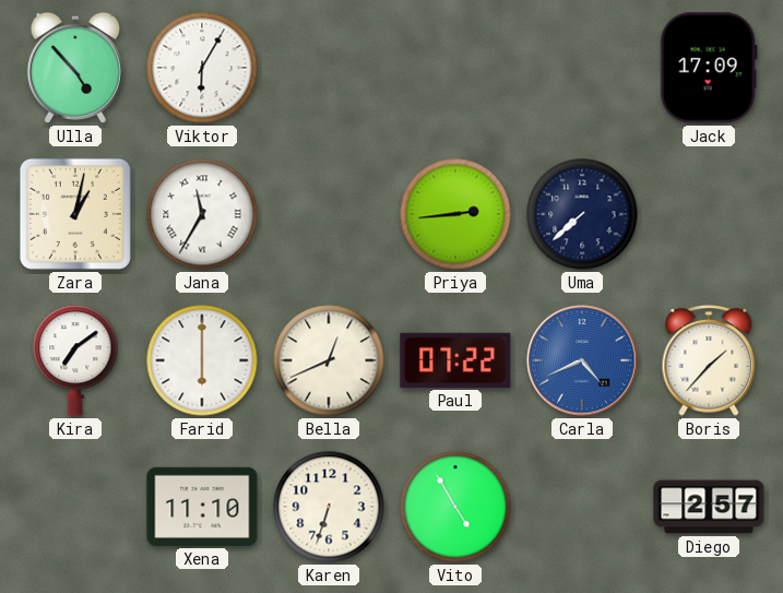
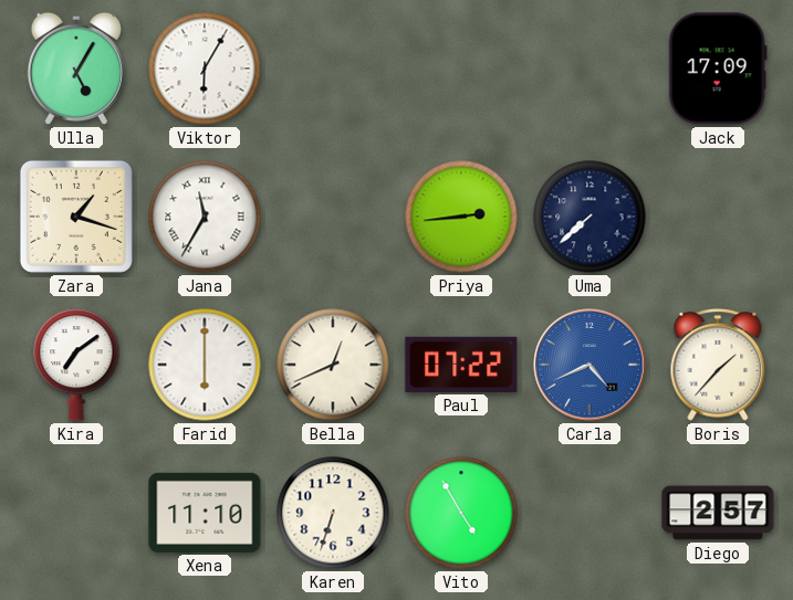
Ulla: 4:53 -> 5:05
Zara: 1:02 -> 1:18
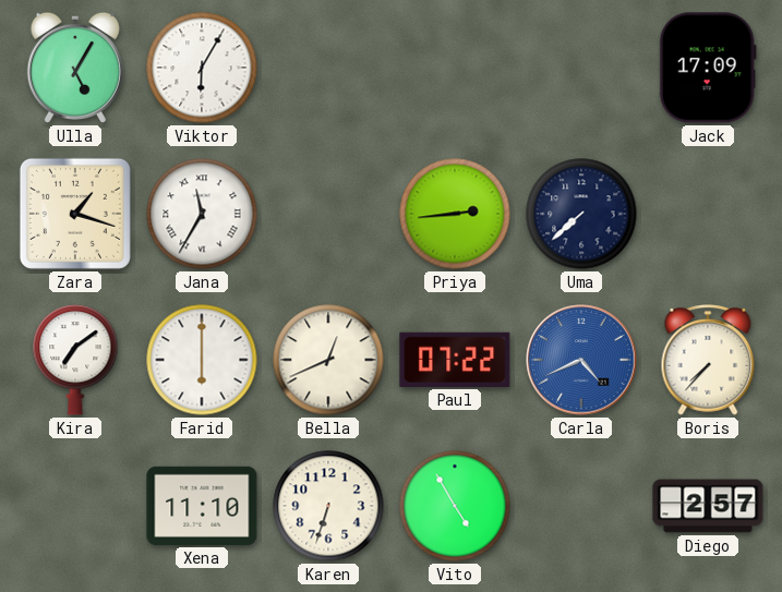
Boris: 1:37 -> 7:37
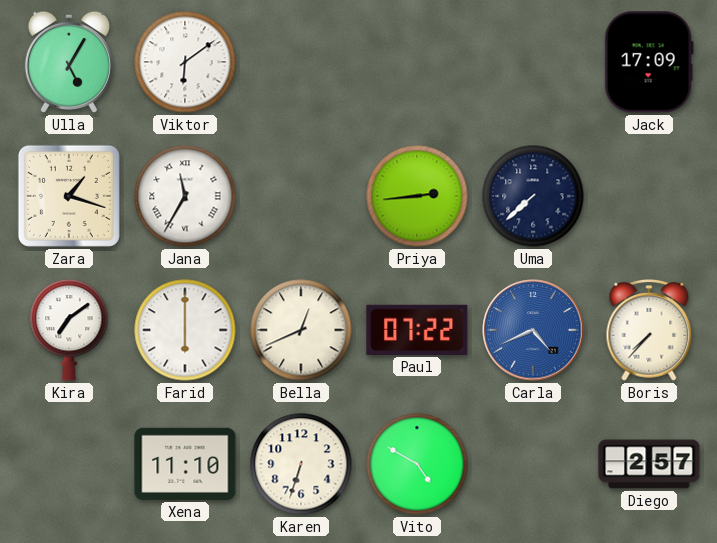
Viktor: 6:05 -> 6:09
Vito: 4:55 -> 4:50
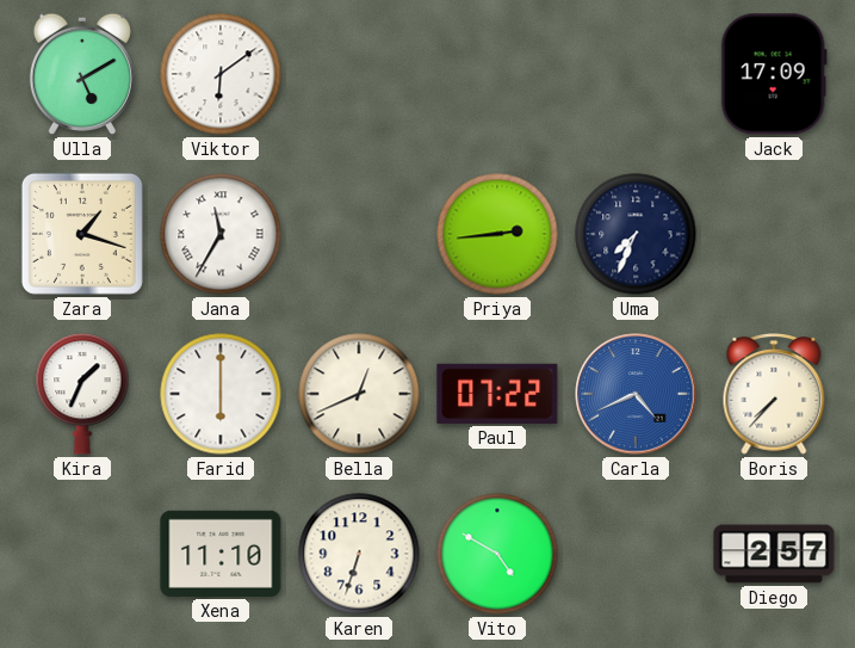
Ulla: 5:05 -> 5:10
Uma: 7:38 -> 7:34
Kira: 7:09 -> 1:34
